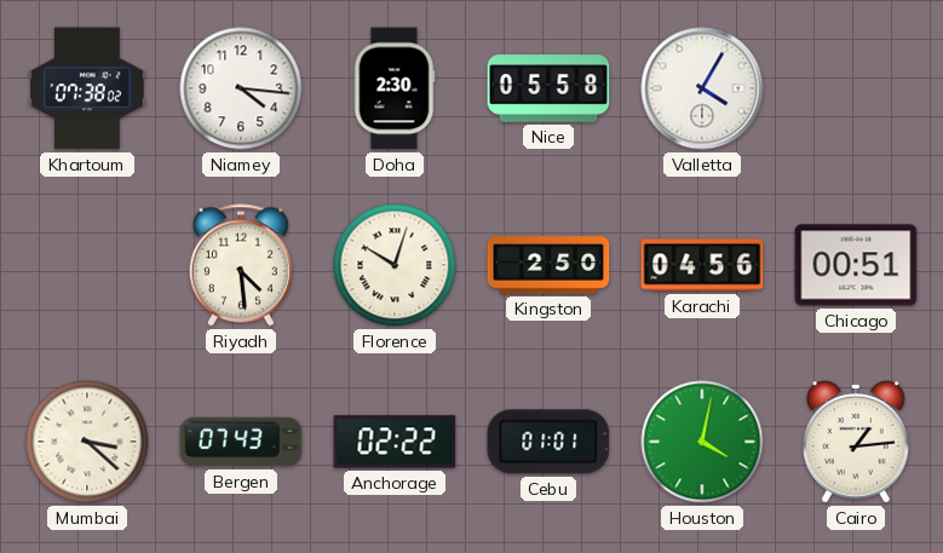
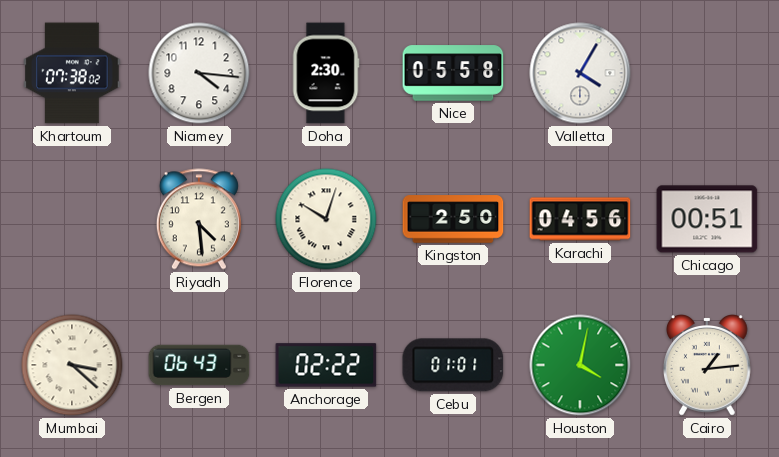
Bergen: 07:43 -> 06:43
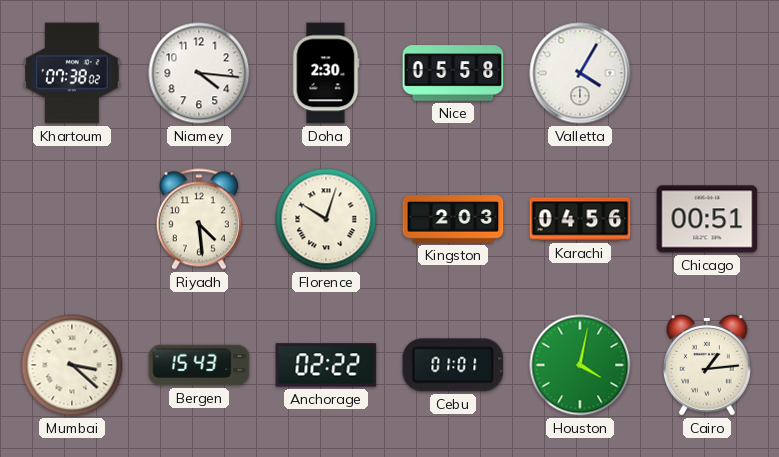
Kingston: 2:50 -> 2:03
Bergen: 06:43 -> 15:43
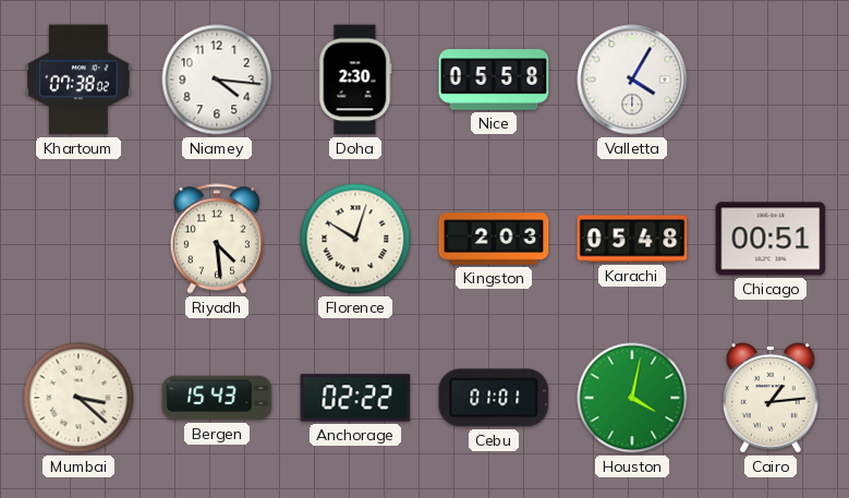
Karachi: 04:56 -> 05:48
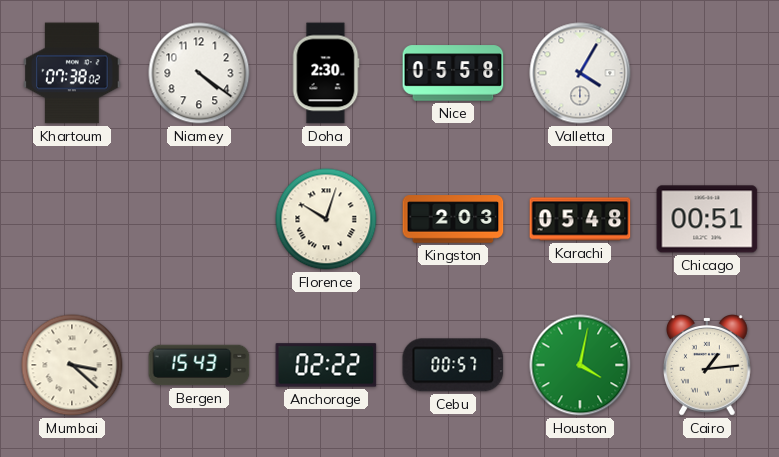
Niamey: 4:16 -> 4:21
Riyadh: 4:29 -> none
Cebu: 01:01 -> 00:57
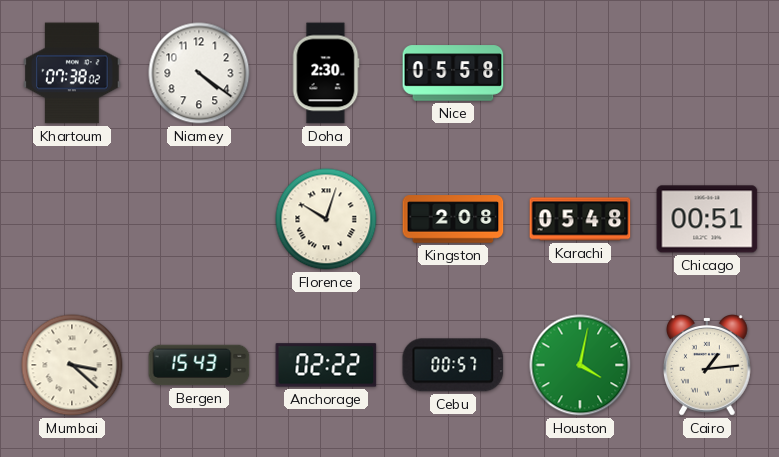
Valletta: 4:05 -> none
Kingston: 2:03 -> 2:08
